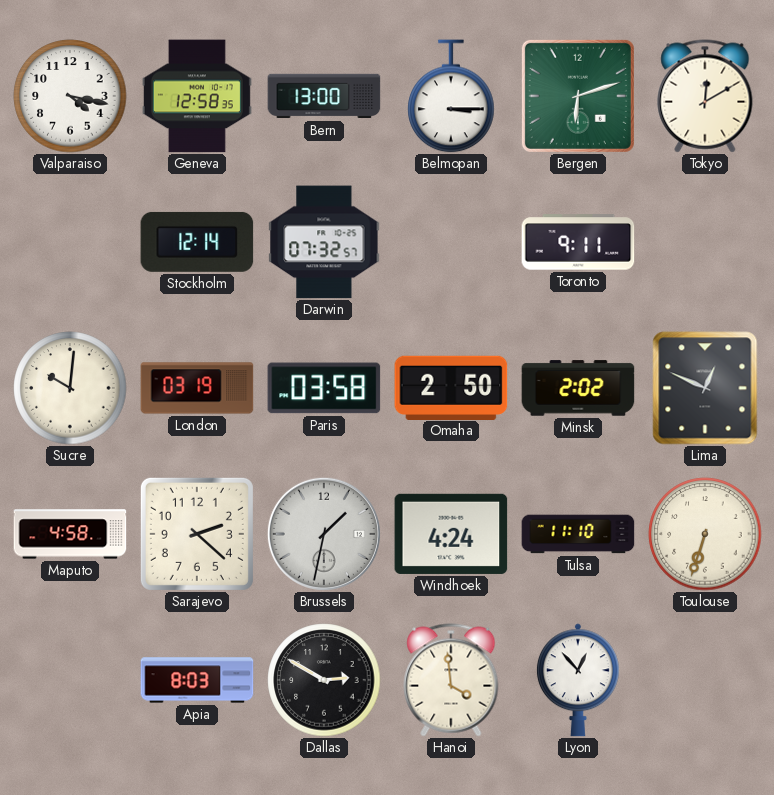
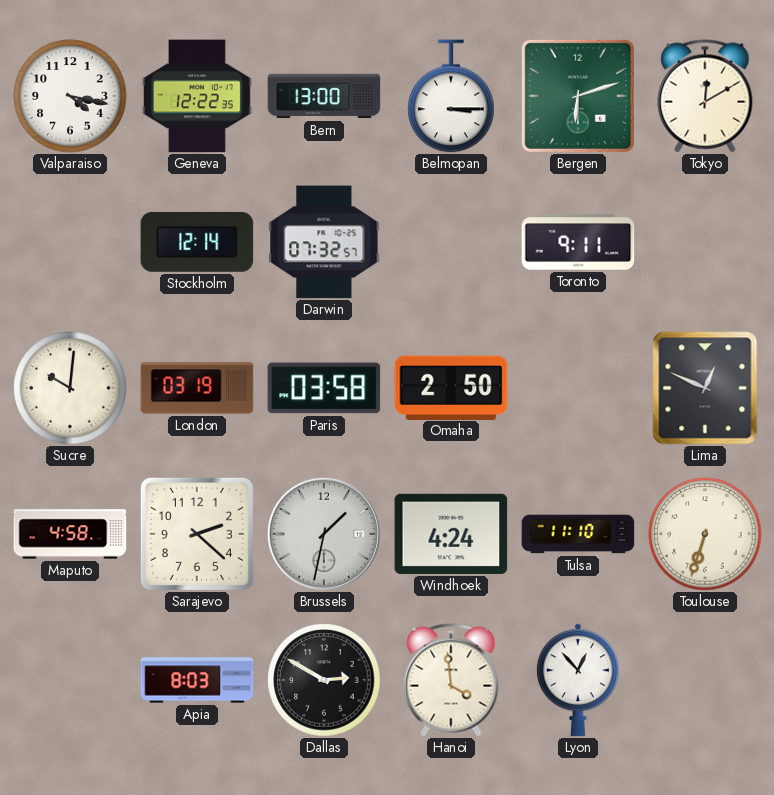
Geneva: 12:58 -> 12:22
Minsk: 2:02 -> none
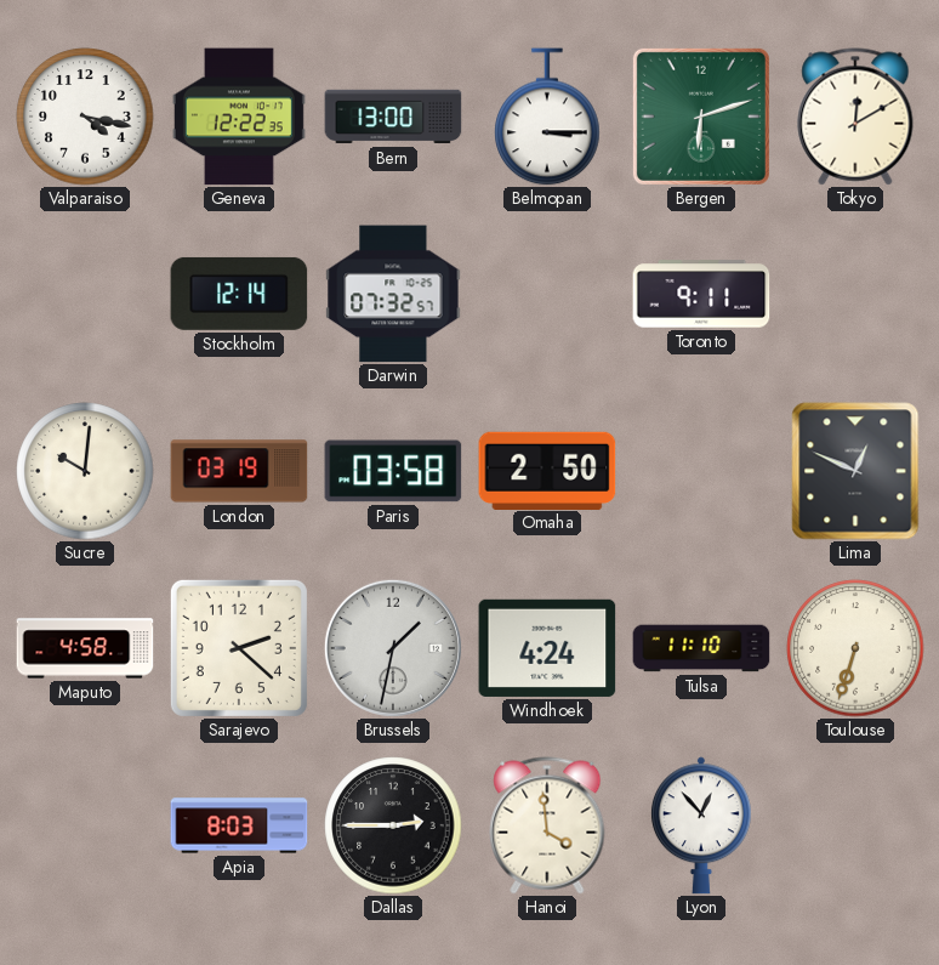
Dallas: 2:50 -> 2:45
